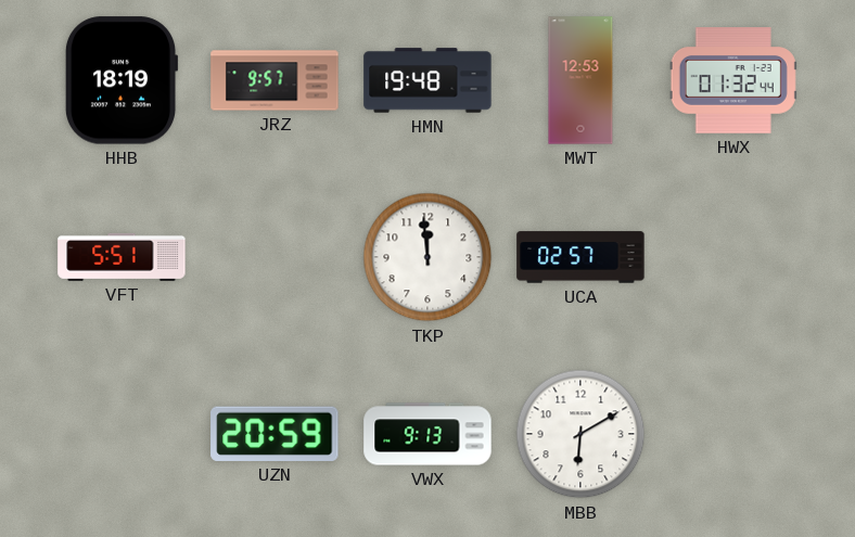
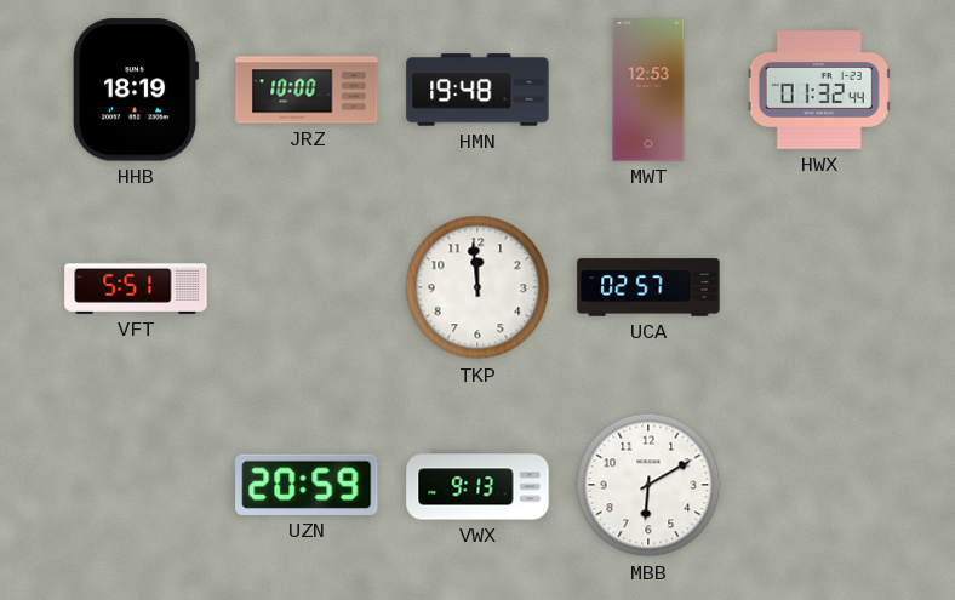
JRZ: 9:57 -> 10:00
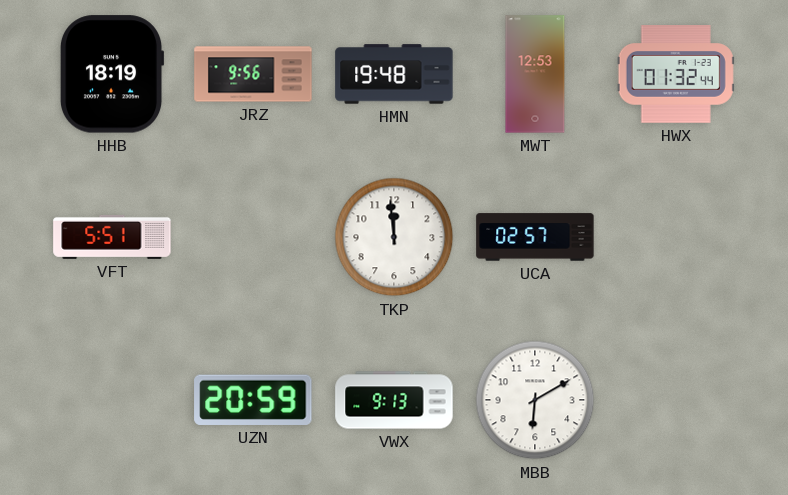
JRZ: 10:00 -> 9:56
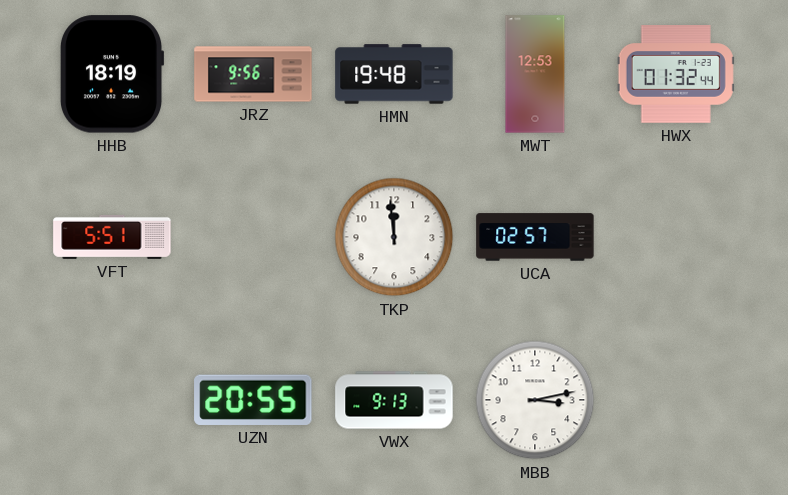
UZN: 20:59 -> 20:55
MBB: 6:10 -> 3:13
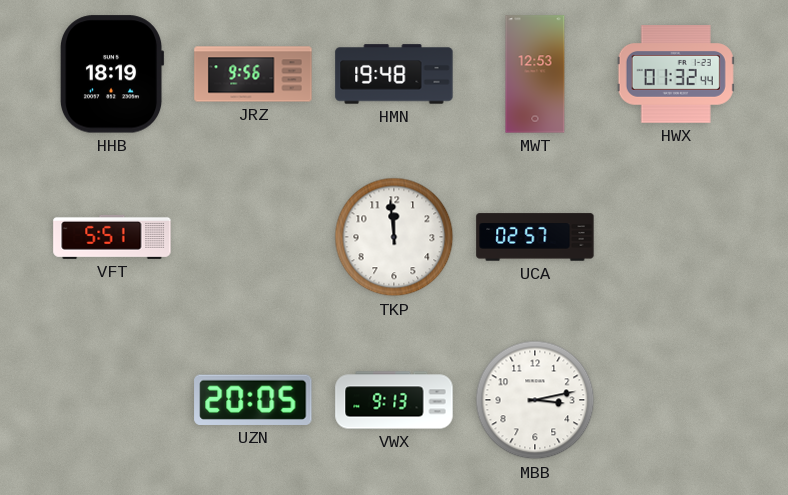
UZN: 20:55 -> 20:05
